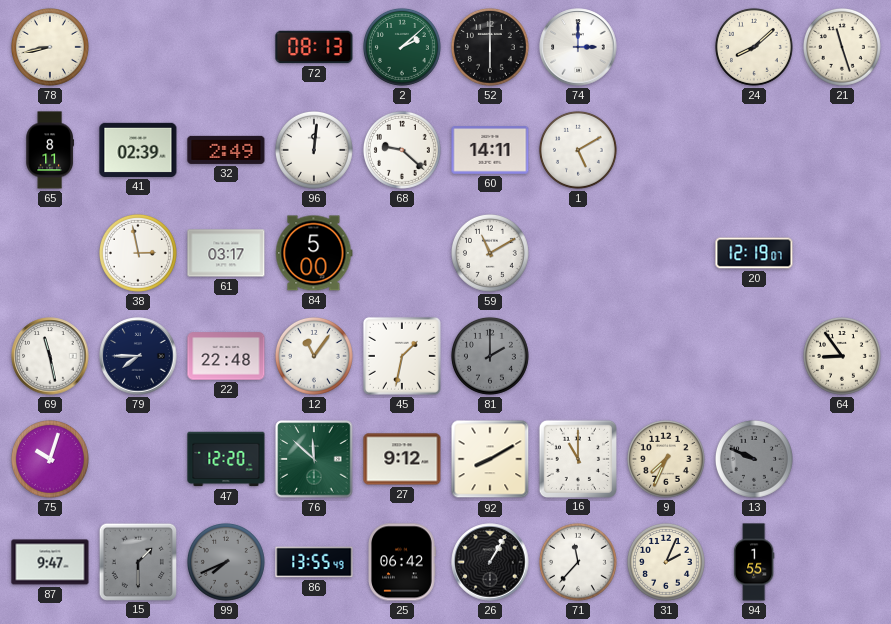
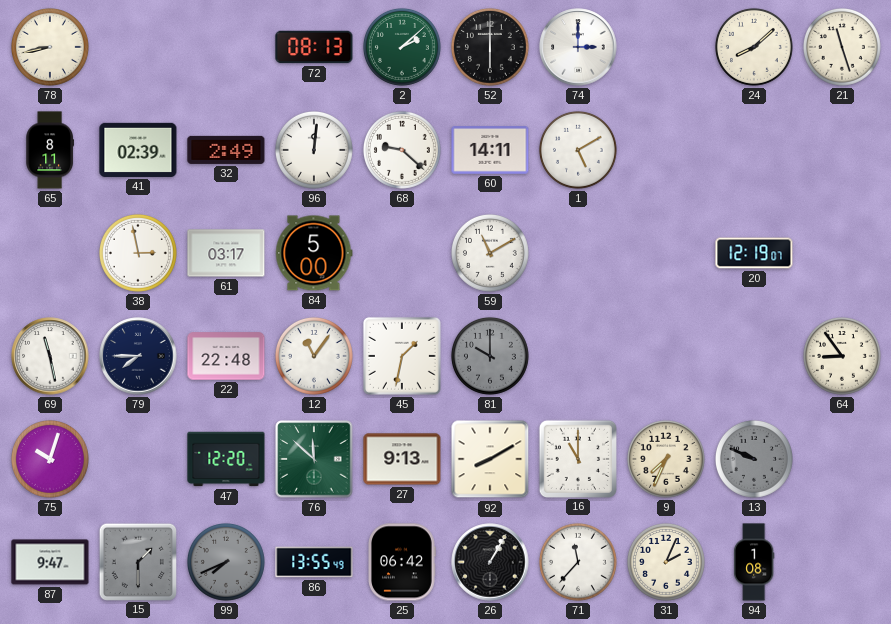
81: 2:00 -> 10:00
27: 9:12 -> 9:13
94: 1:55 -> 1:08
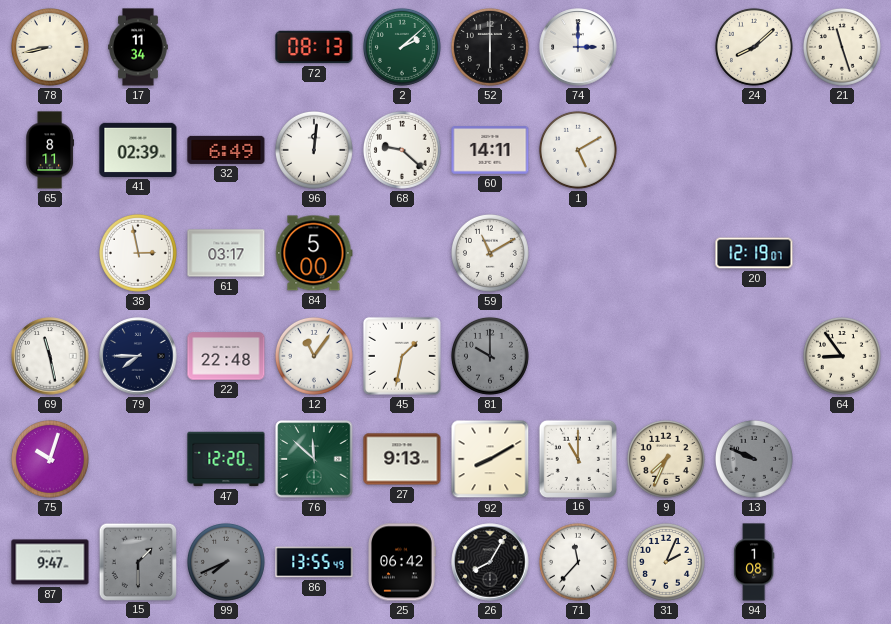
17: none -> 11:34
32: 2:49 -> 6:49
26: 1:05 -> 8:05
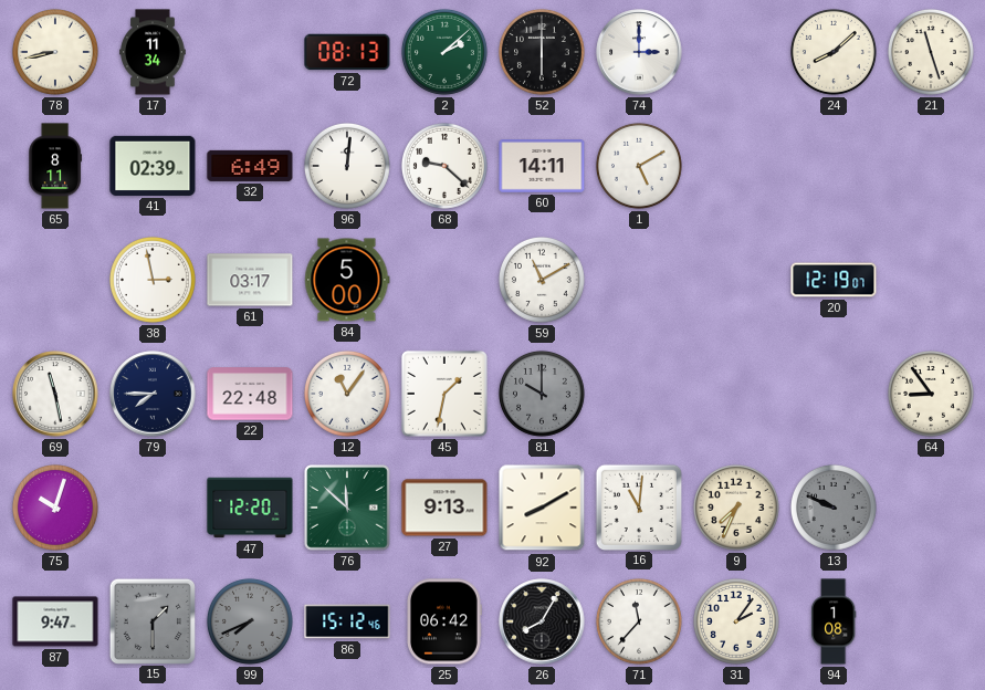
16: 11:00 -> 11:01
86: 13:55 -> 15:12
31: 2:04 -> 2:06
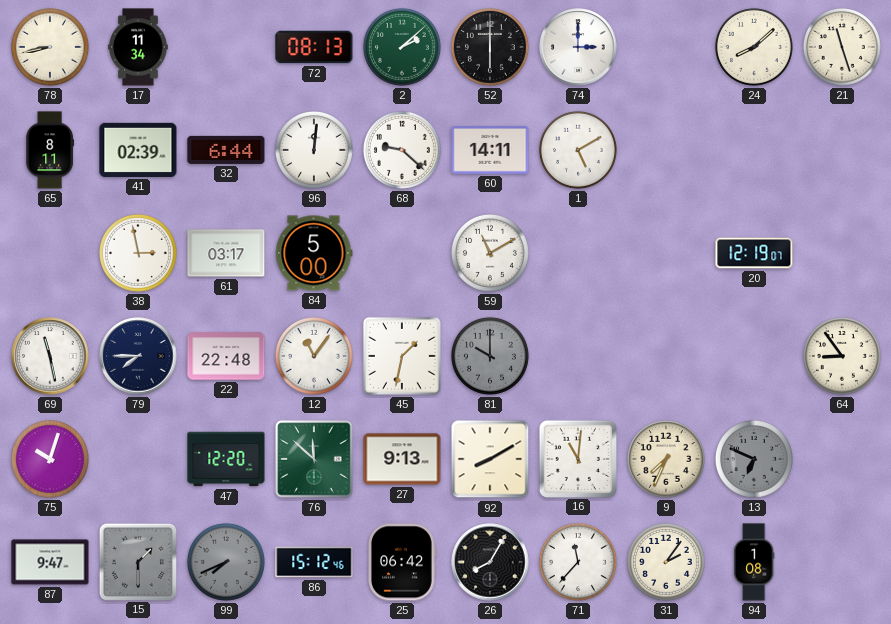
32: 6:49 -> 6:44
13: 9:49 -> 6:49
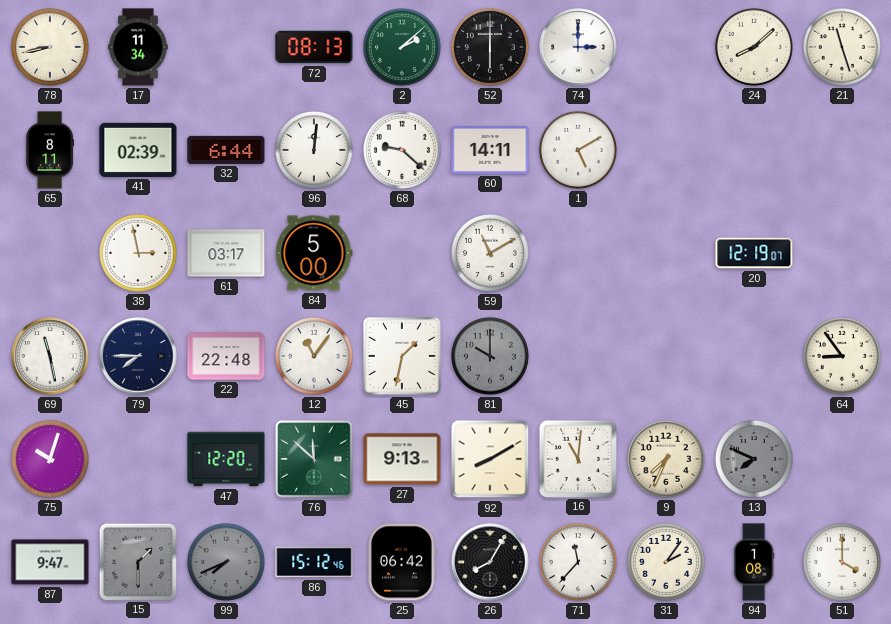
13: 6:49 -> 7:49
51: none -> 4:00
